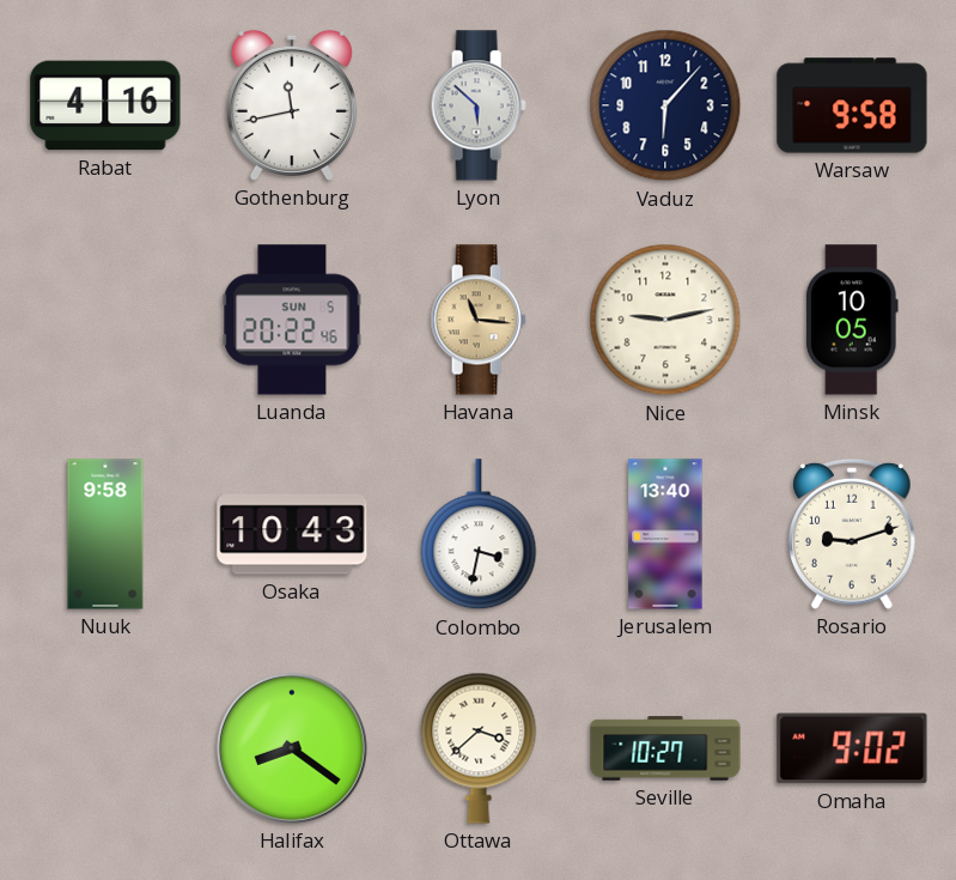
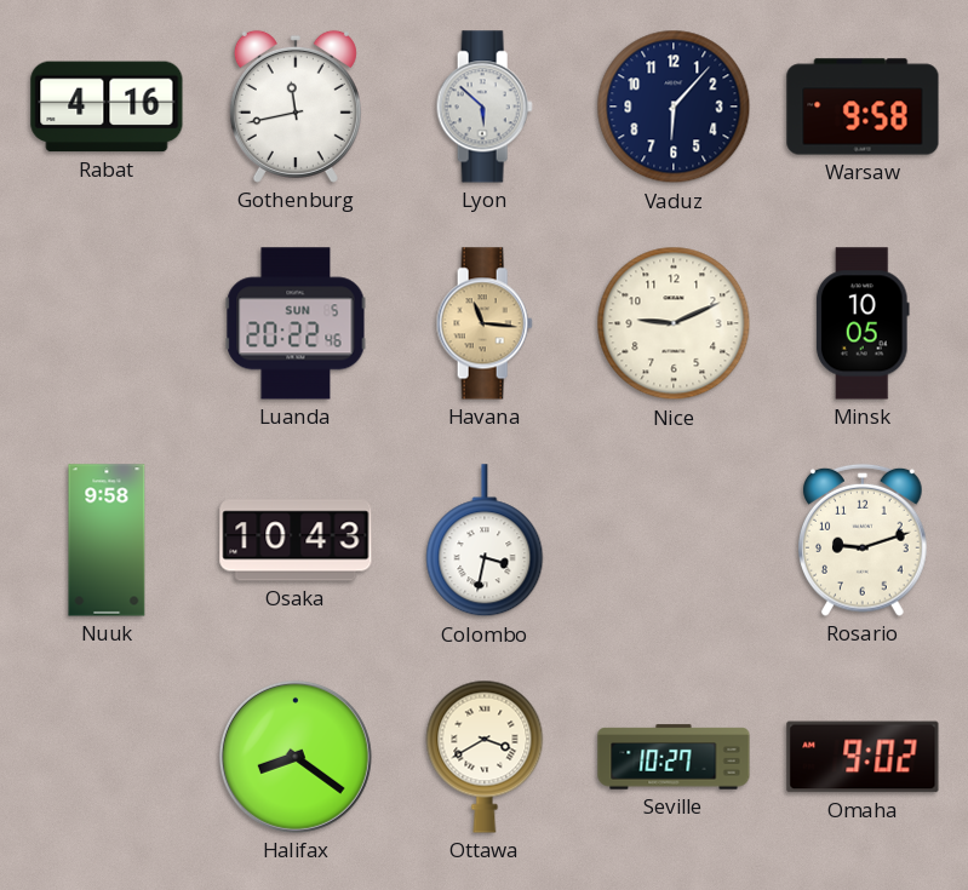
Nice: 9:13 -> 9:11
Jerusalem: 13:40 -> none
Ottawa: 3:38 -> 3:40
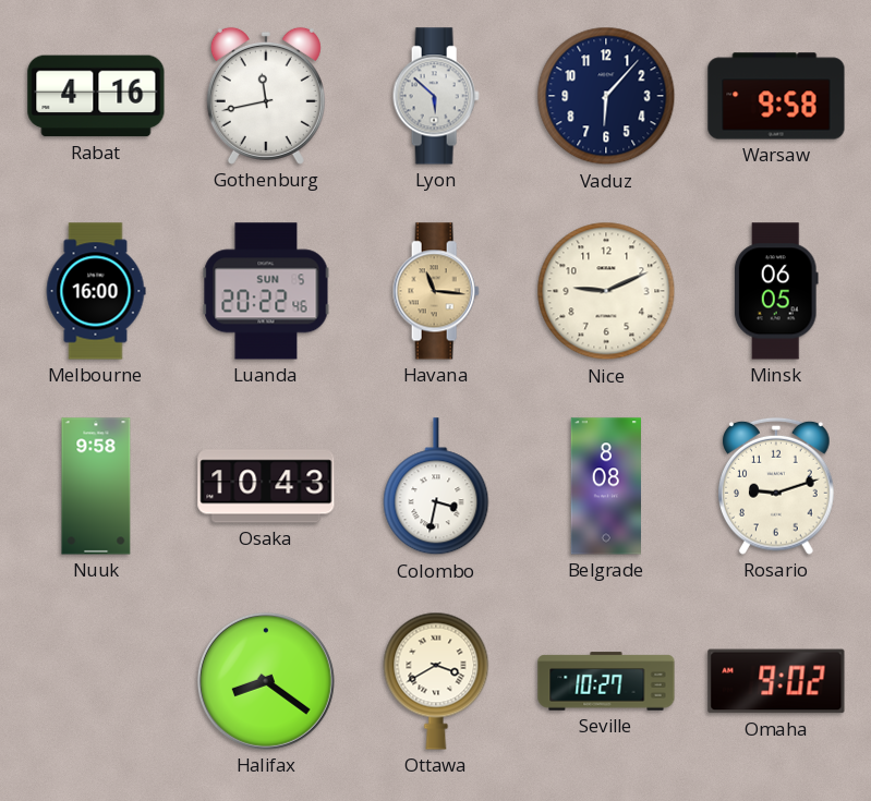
Melbourne: none -> 16:00
Minsk: 10:05 -> 06:05
Belgrade: none -> 8:08
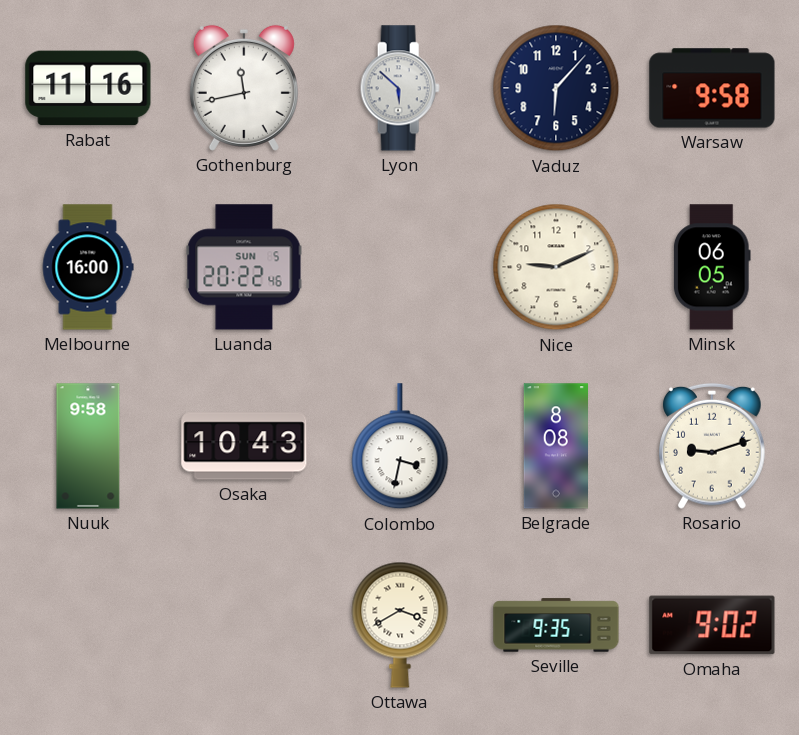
Rabat: 4:16 -> 11:16
Havana: 11:16 -> none
Halifax: 8:21 -> none
Seville: 10:27 -> 9:35
